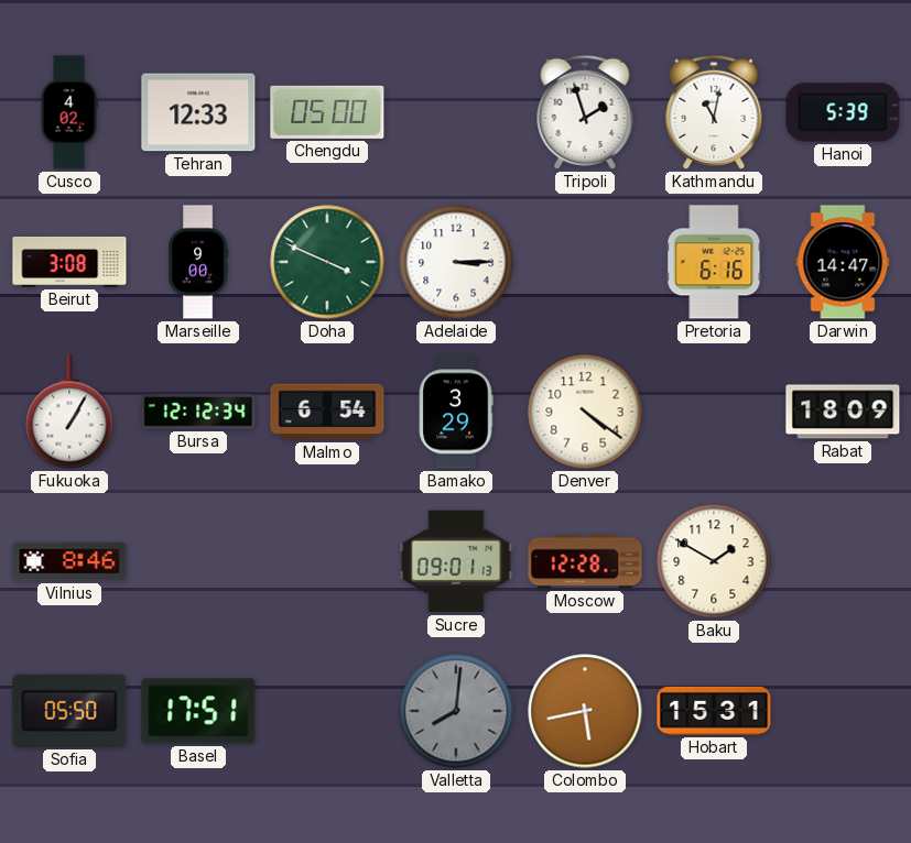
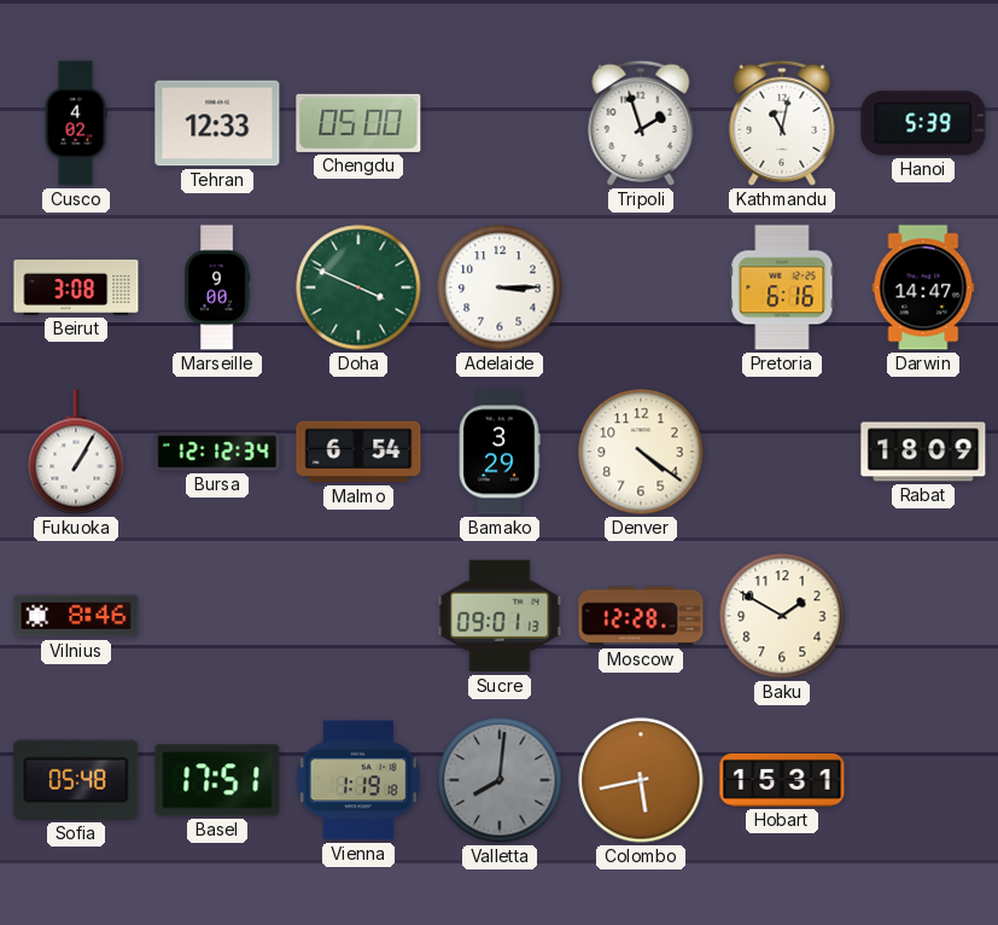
Sofia: 05:50 -> 05:48
Vienna: none -> 1:19
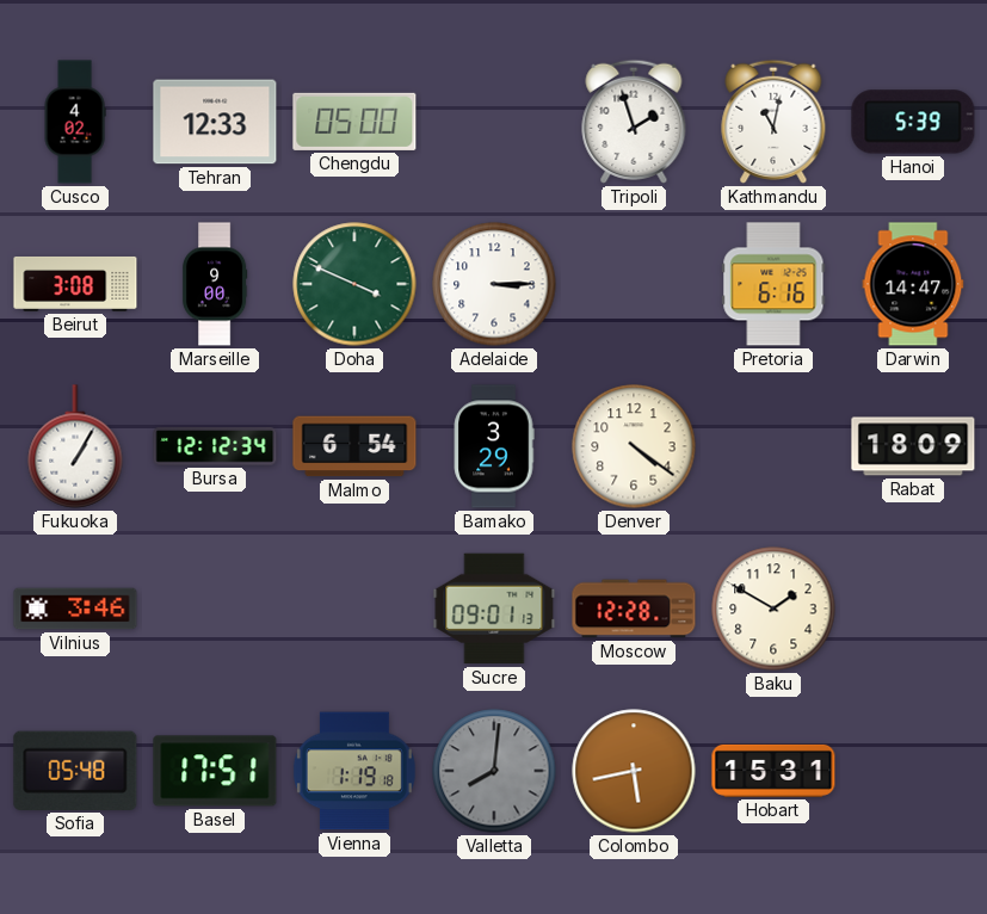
Vilnius: 8:46 -> 3:46
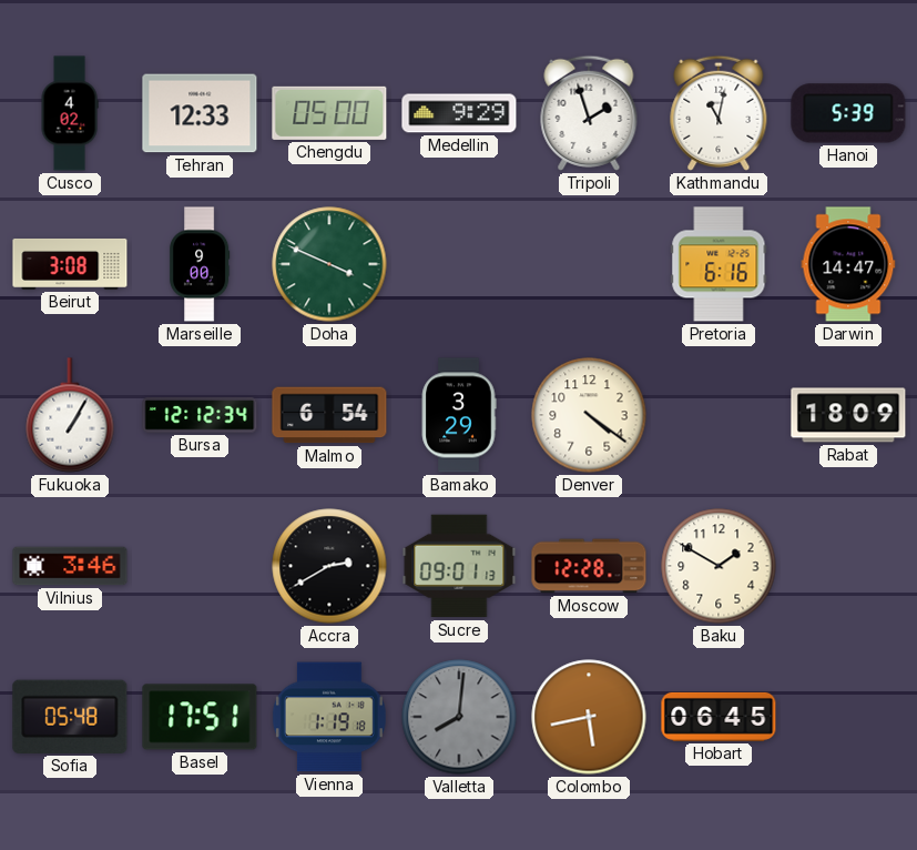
Medellin: none -> 9:29
Adelaide: 3:15 -> none
Accra: none -> 2:40
Hobart: 15:31 -> 06:45
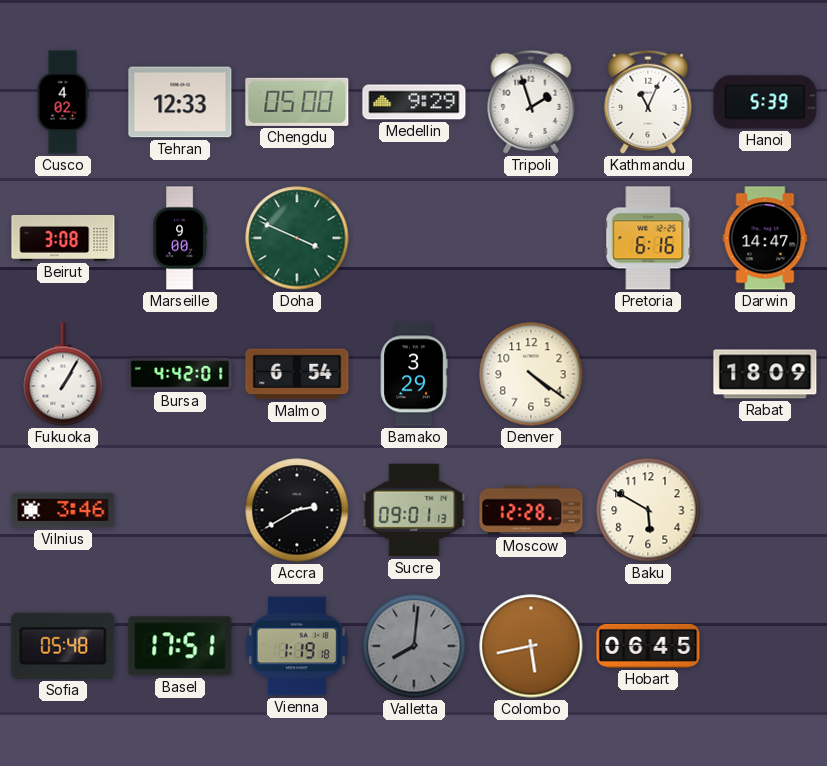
Kathmandu: 11:02 -> 11:04
Bursa: 12:12 -> 4:42
Baku: 1:50 -> 5:50
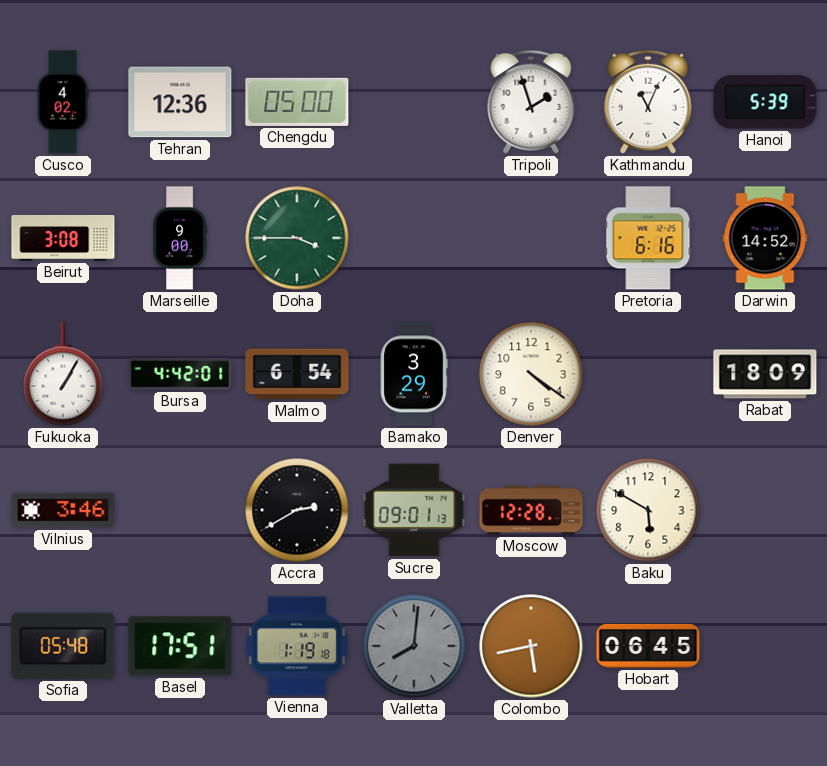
Tehran: 12:33 -> 12:36
Medellin: 9:29 -> none
Doha: 3:49 -> 3:45
Darwin: 14:47 -> 14:52
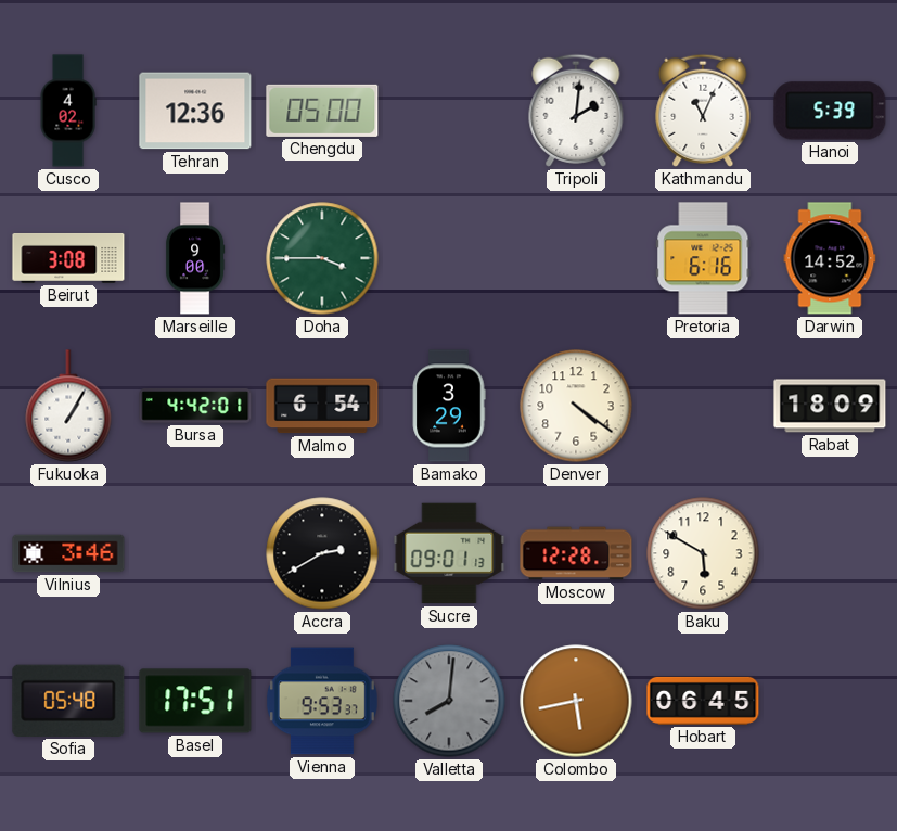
Tripoli: 1:57 -> 2:01
Vienna: 1:19 -> 9:53
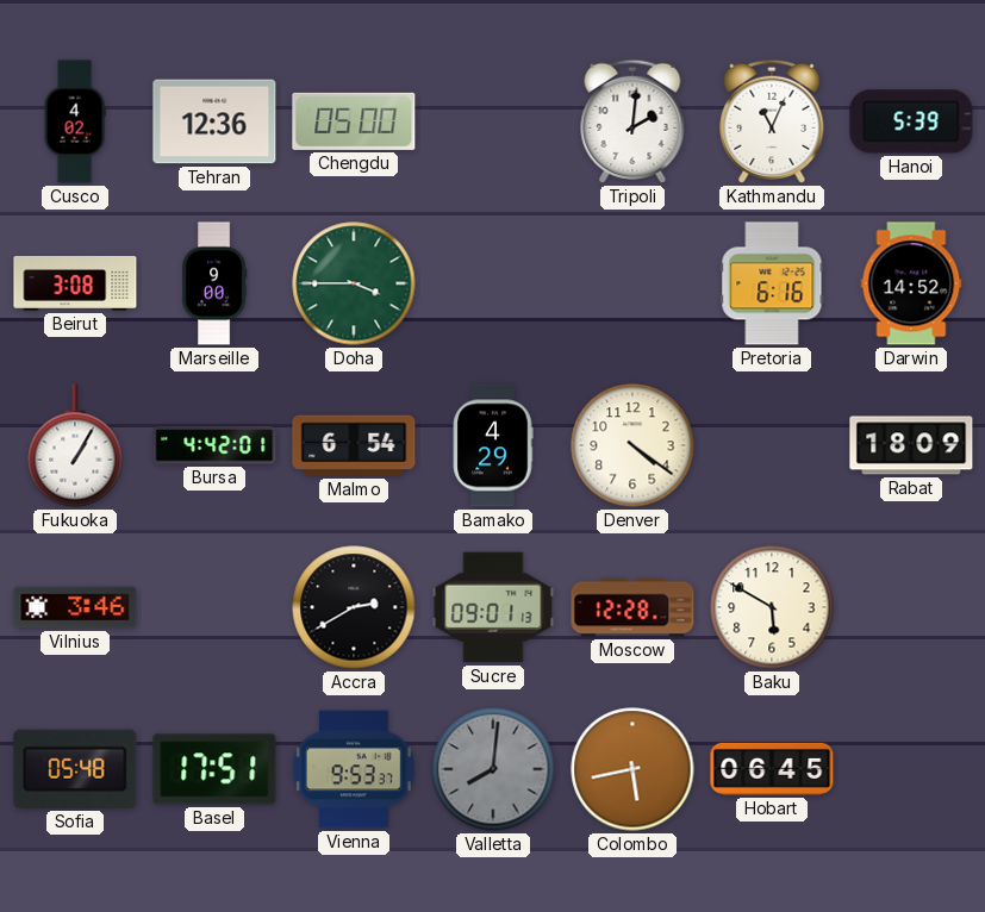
Bamako: 3:29 -> 4:29
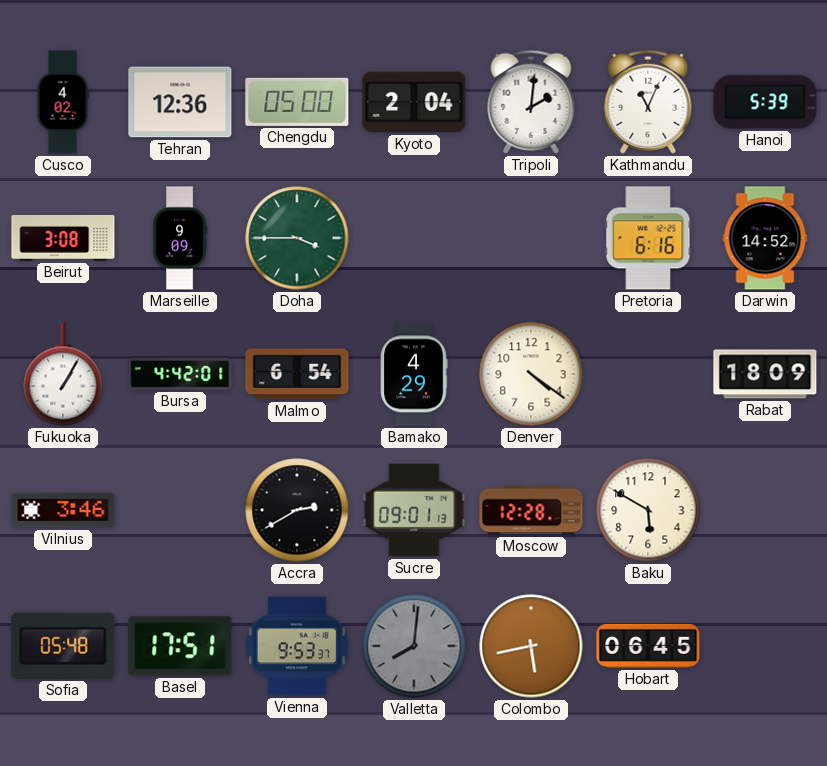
Kyoto: none -> 2:04
Marseille: 9:00 -> 9:09
